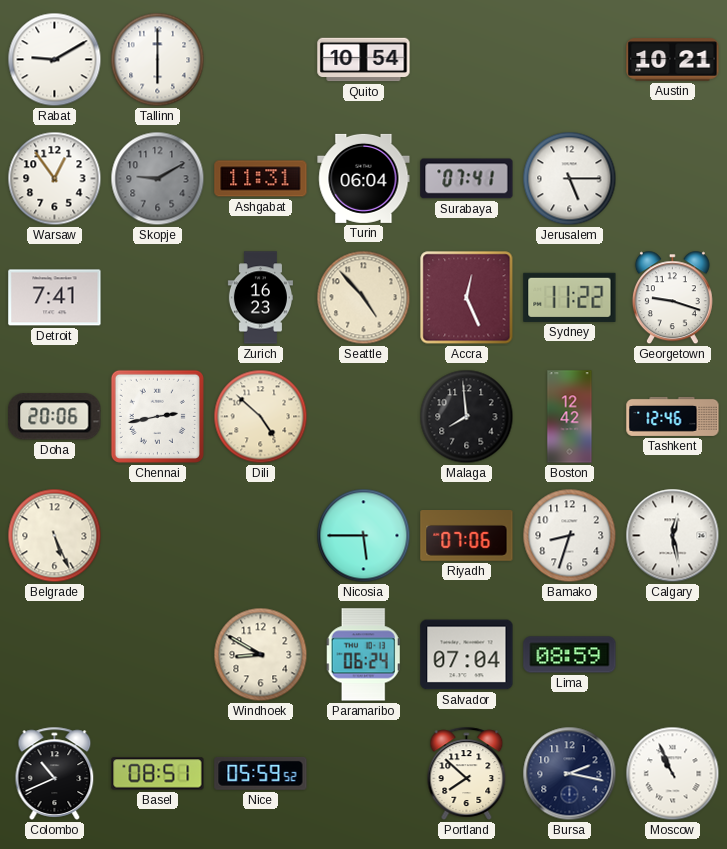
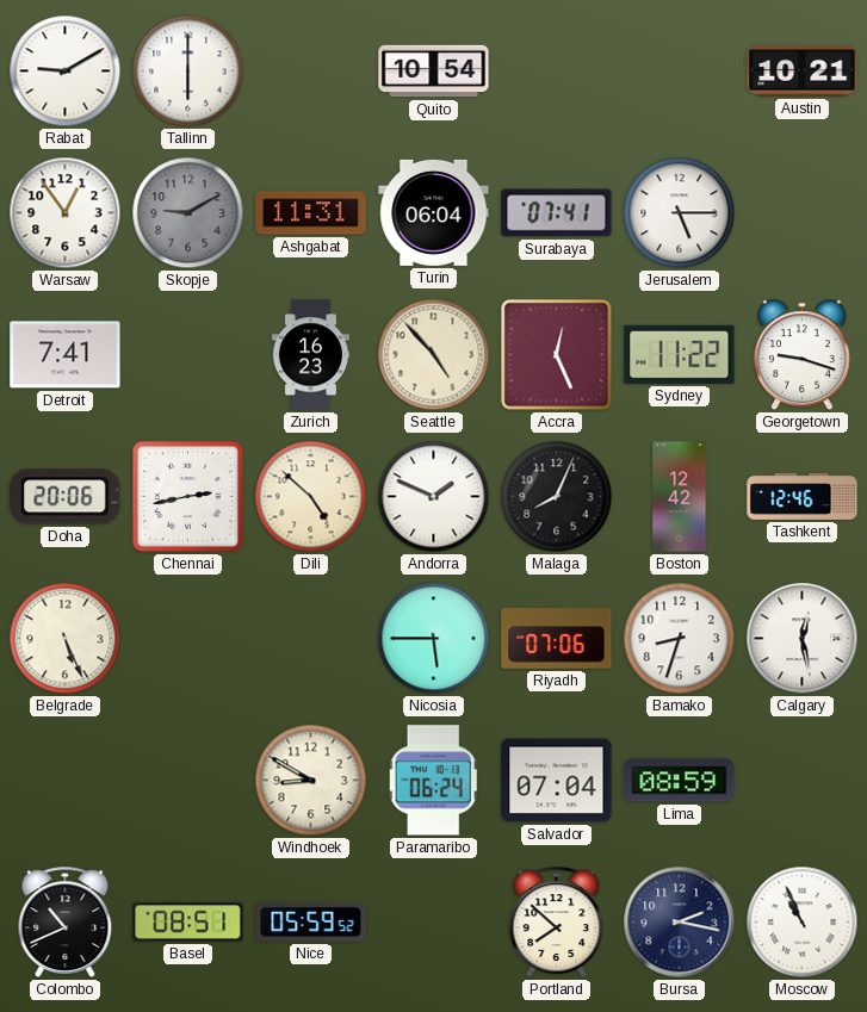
Andorra: none -> 1:49
Malaga: 7:59 -> 8:04
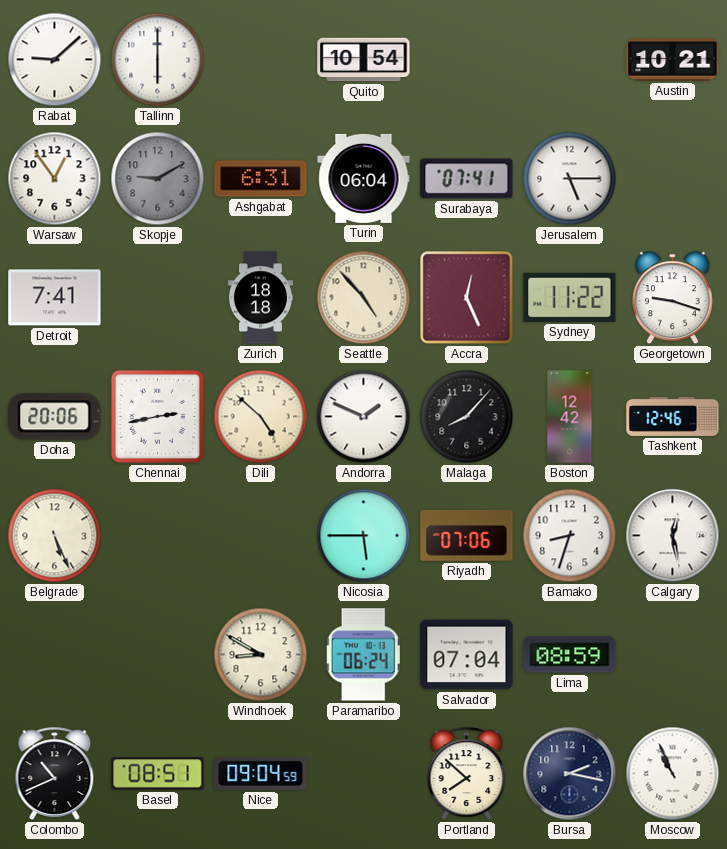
Rabat: 9:10 -> 9:08
Ashgabat: 11:31 -> 6:31
Zurich: 16:23 -> 18:18
Malaga: 8:04 -> 8:07
Nice: 05:59 -> 09:04
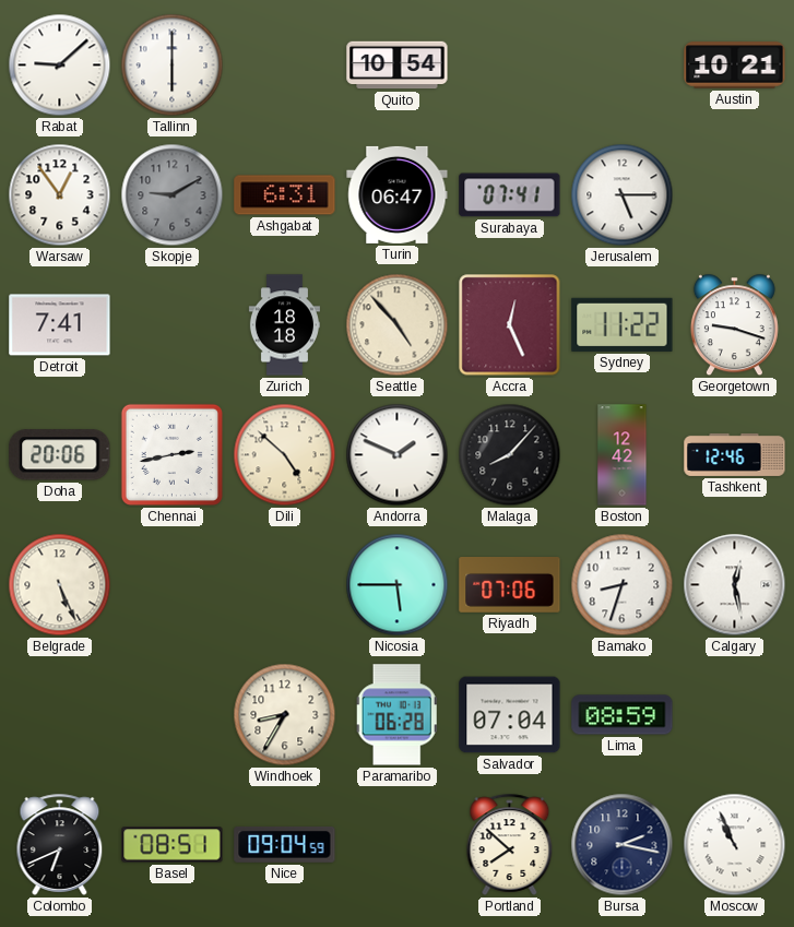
Turin: 06:04 -> 06:47
Windhoek: 8:50 -> 8:35
Paramaribo: 06:24 -> 06:28
Colombo: 10:41 -> 6:41
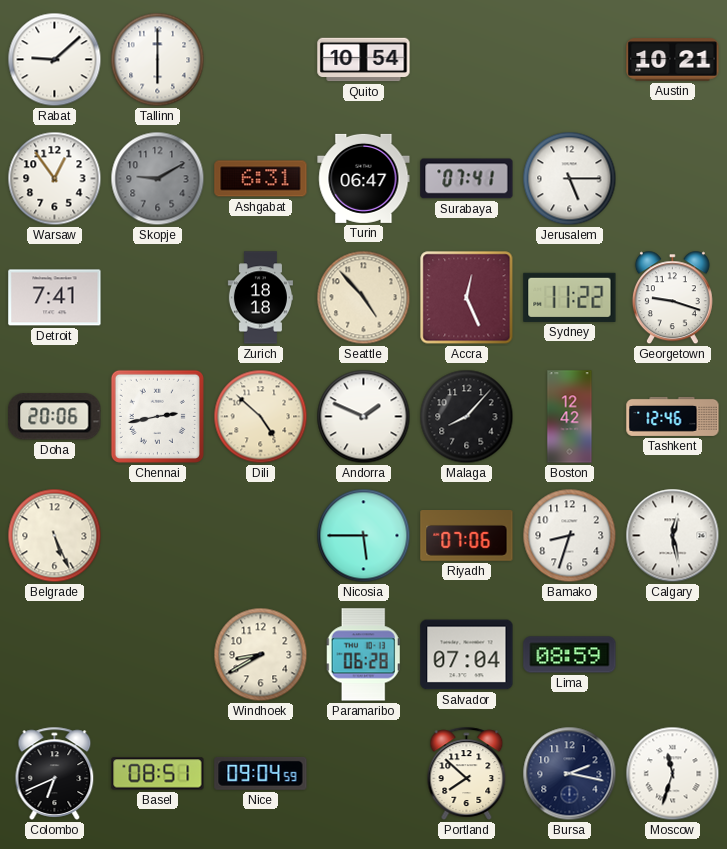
Windhoek: 8:35 -> 8:40
Moscow: 10:56 -> 11:33
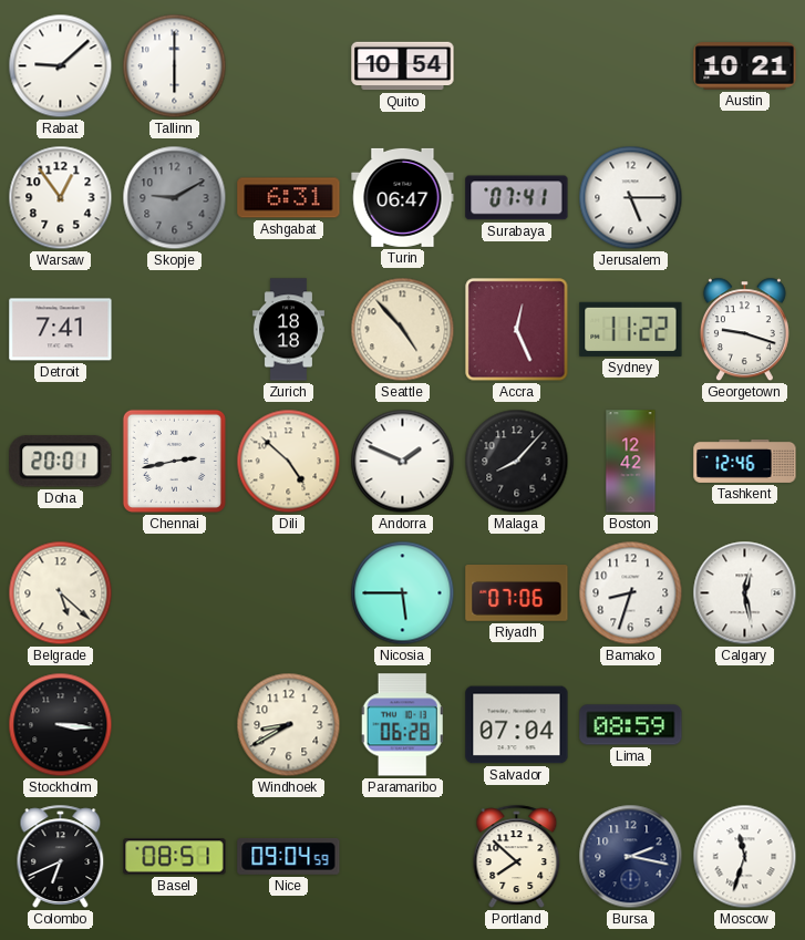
Doha: 20:06 -> 20:01
Belgrade: 5:26 -> 5:22
Stockholm: none -> 3:16
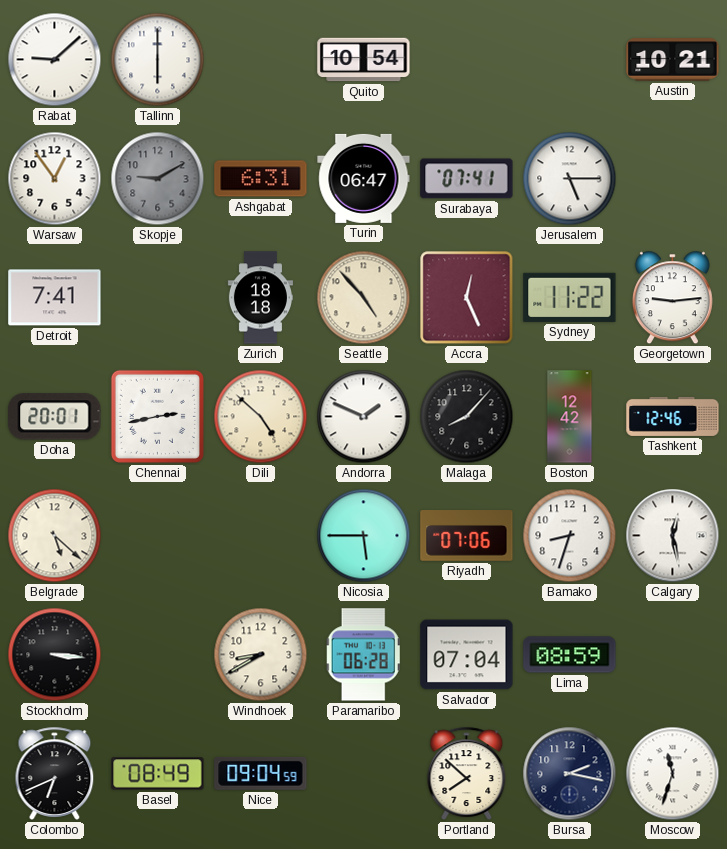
Georgetown: 9:18 -> 9:14
Basel: 08:51 -> 08:49
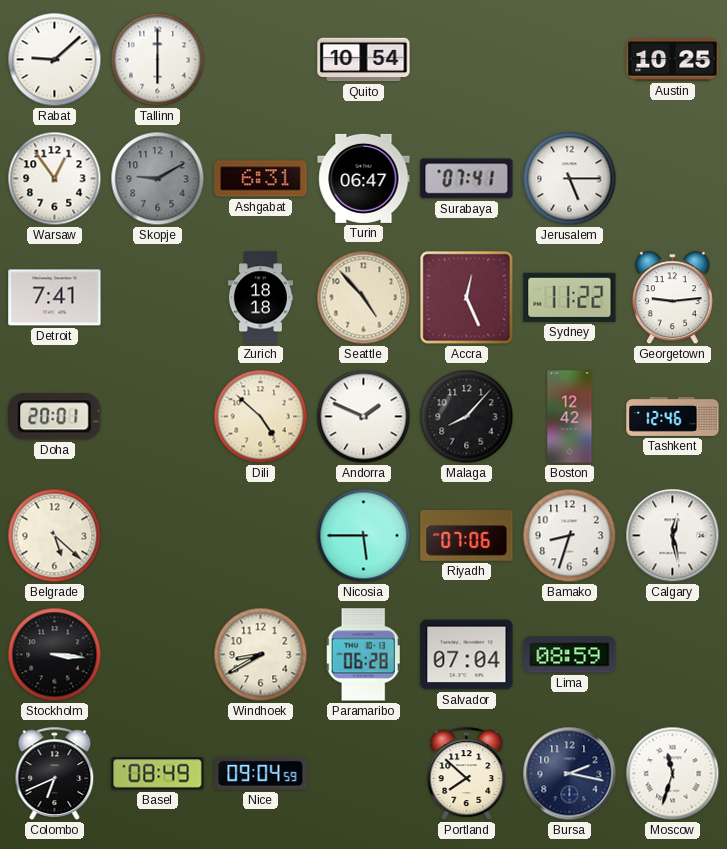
Austin: 10:21 -> 10:25
Chennai: 2:43 -> none
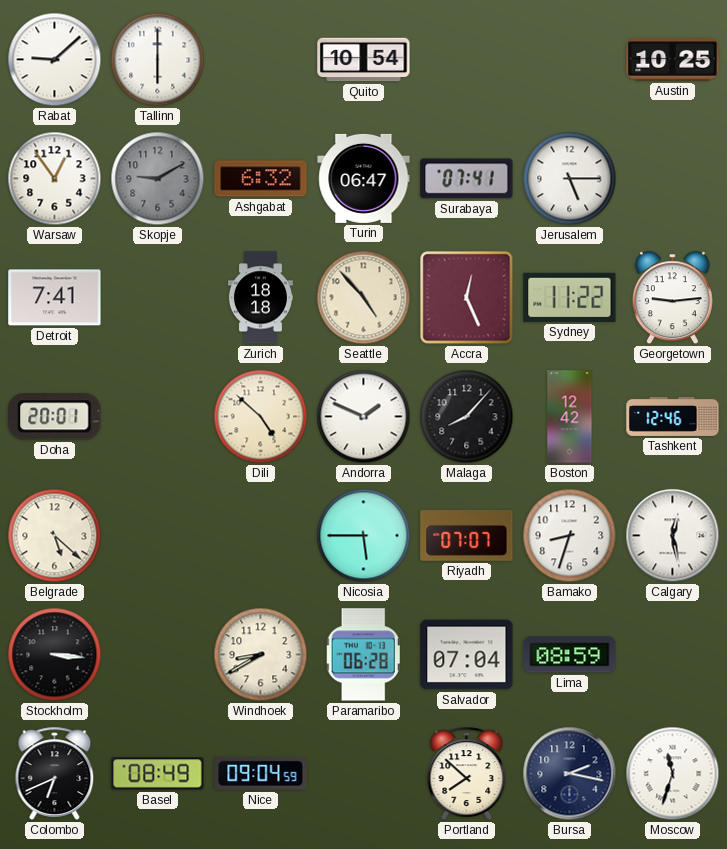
Ashgabat: 6:31 -> 6:32
Riyadh: 07:06 -> 07:07
